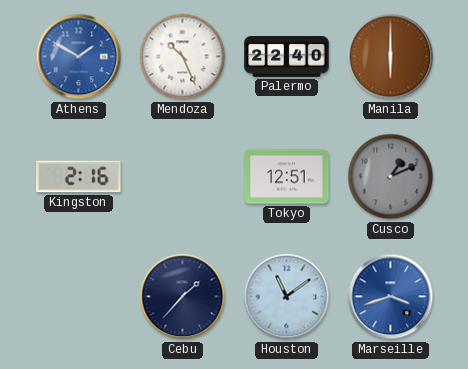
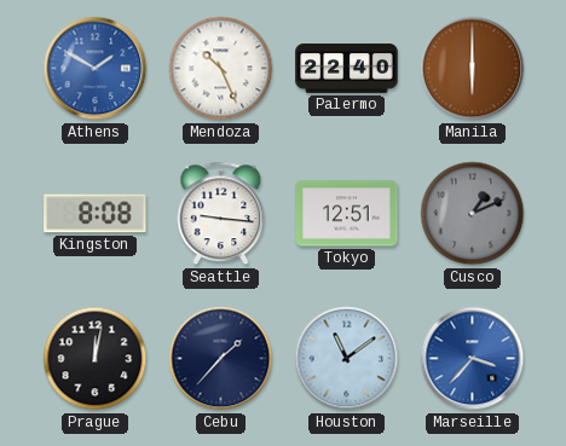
Kingston: 2:16 -> 8:08
Seattle: none -> 9:16
Prague: none -> 12:02
Marseille: 3:42 -> 3:37
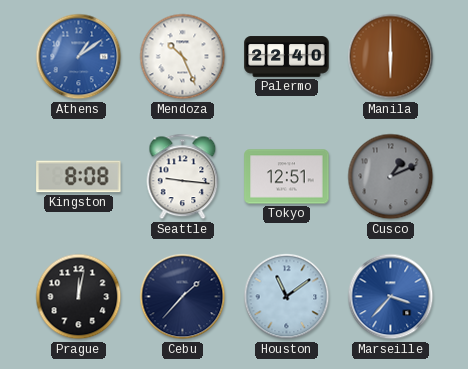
Athens: 1:50 -> 1:09
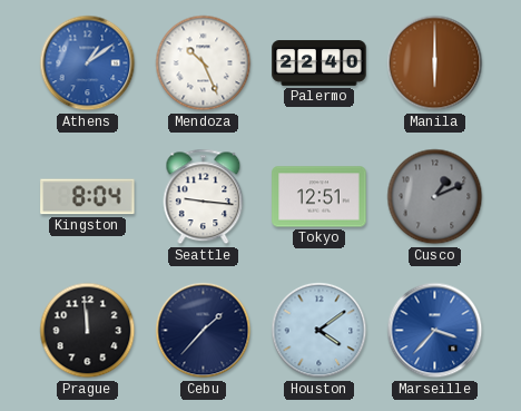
Kingston: 8:08 -> 8:04
Prague: 12:02 -> 11:59
Houston: 11:09 -> 4:09
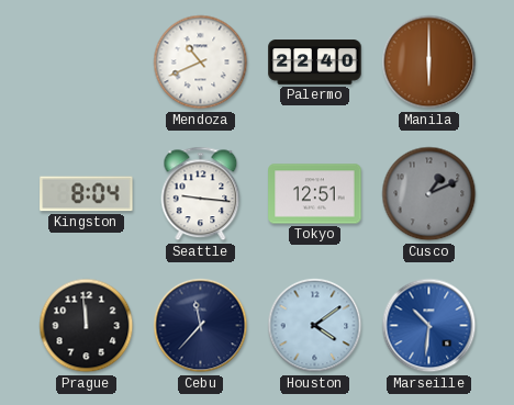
Athens: 1:09 -> none
Mendoza: 10:26 -> 10:41
Cebu: 1:37 -> 11:37
Marseille: 3:37 -> 10:31
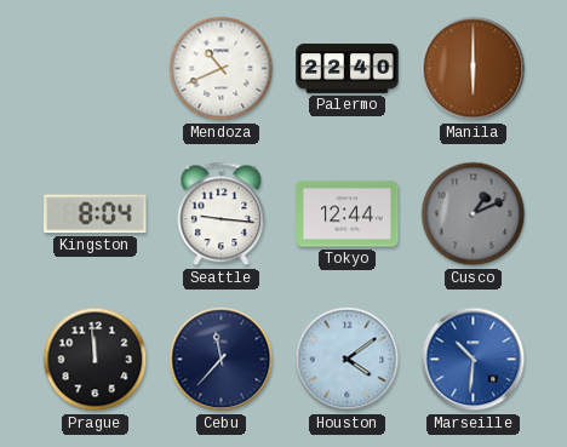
Tokyo: 12:51 -> 12:44
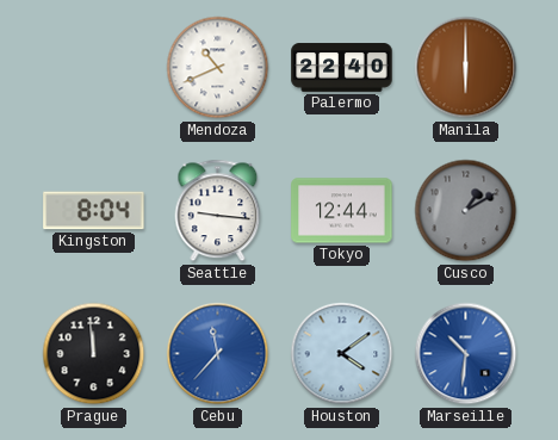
Cusco: 1:11 -> 1:10
Cebu dial: navy -> blue
